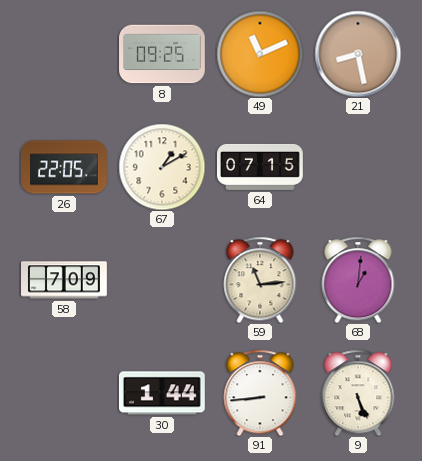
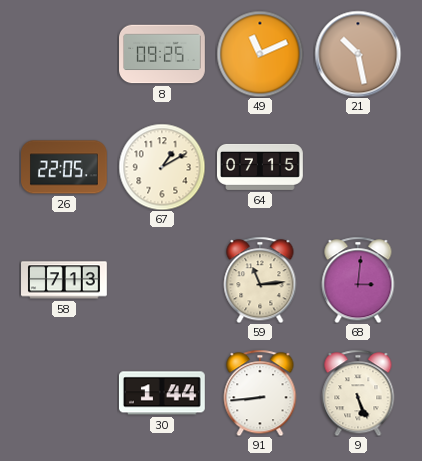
21: 8:28 -> 10:28
58: 7:09 -> 7:13
68: 1:01 -> 3:01
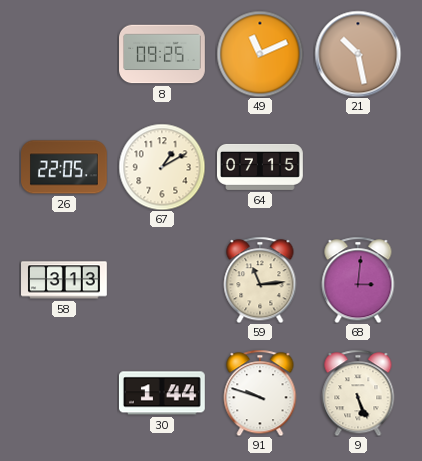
58: 7:13 -> 3:13
91: 8:44 -> 9:48
